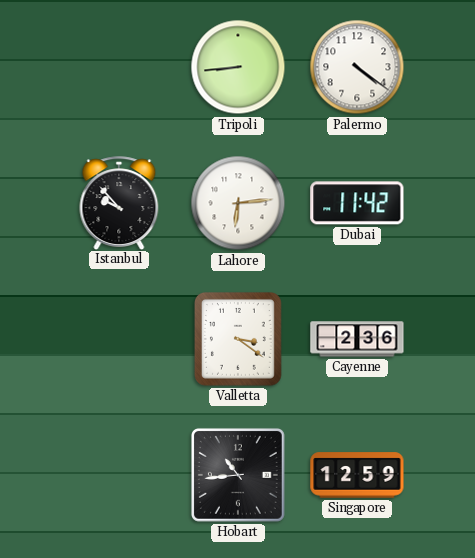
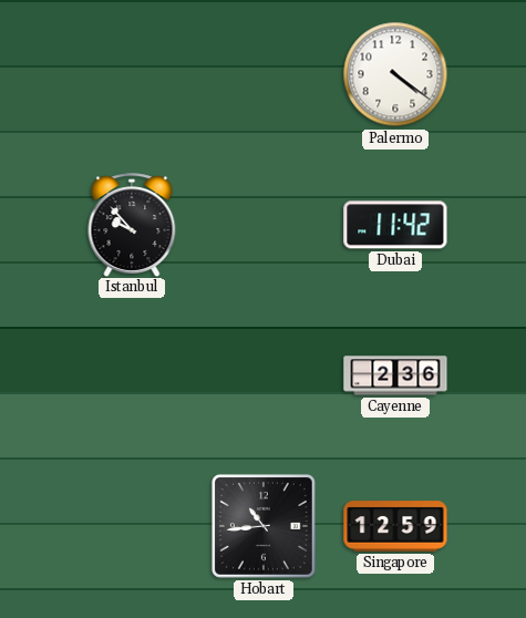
Tripoli: 8:44 -> none
Lahore: 6:14 -> none
Valletta: 3:21 -> none
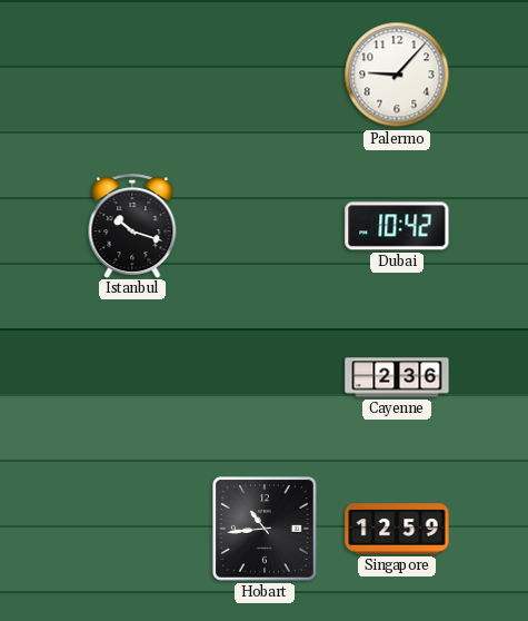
Palermo: 4:21 -> 9:07
Istanbul: 9:53 -> 10:18
Dubai: 11:42 -> 10:42
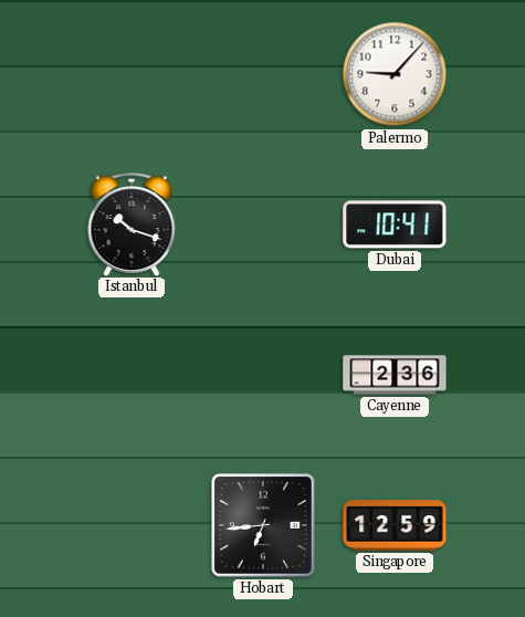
Dubai: 10:42 -> 10:41
Hobart: 10:44 -> 6:44
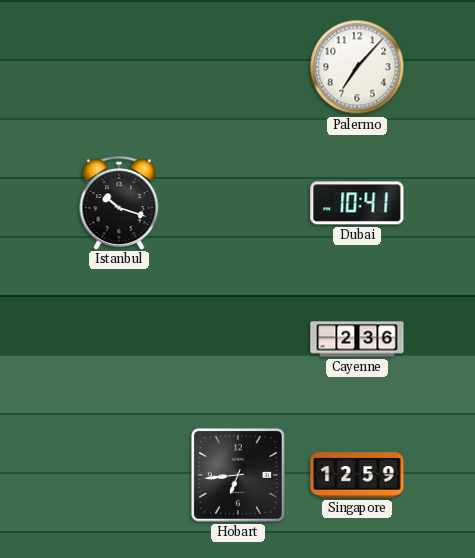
Palermo: 9:07 -> 7:07
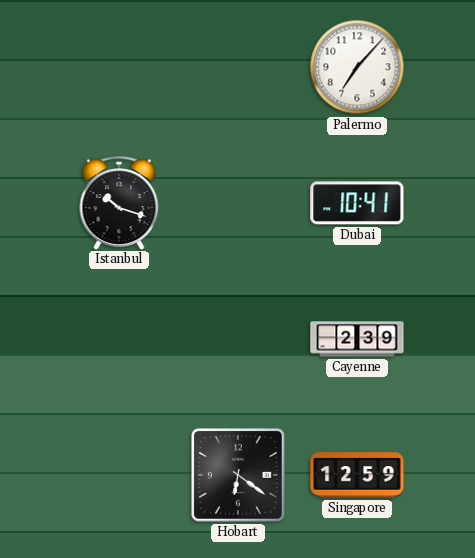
Cayenne: 2:36 -> 2:39
Hobart: 6:44 -> 6:21
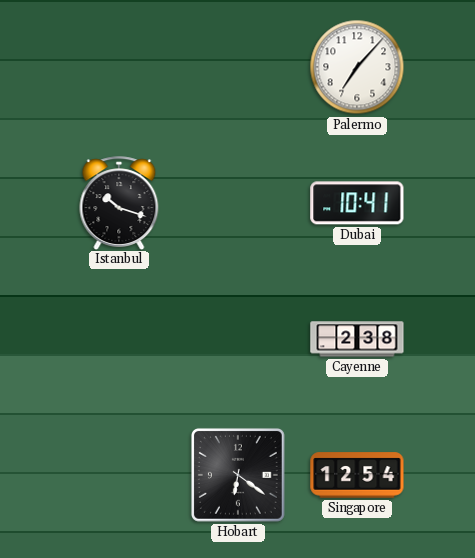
Cayenne: 2:39 -> 2:38
Singapore: 12:59 -> 12:54
